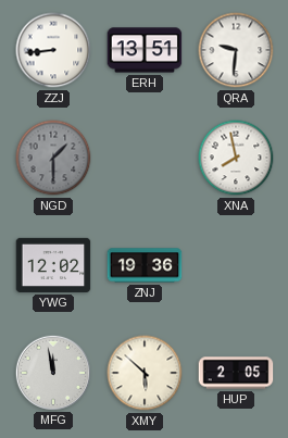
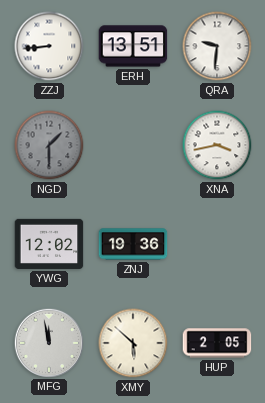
XNA: 7:58 -> 3:43
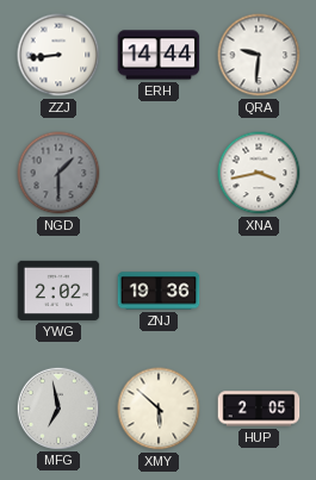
ERH: 13:51 -> 14:44
YWG: 12:02 -> 2:02
MFG: 11:58 -> 6:58
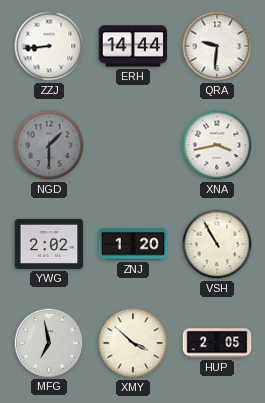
ZNJ: 19:36 -> 1:20
VSH: none -> 10:55
XMY: 5:52 -> 3:52
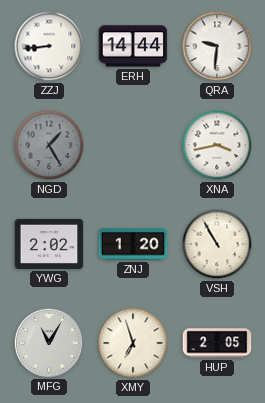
NGD: 1:30 -> 1:25
MFG: 6:58 -> 11:05
XMY: 3:52 -> 6:57
